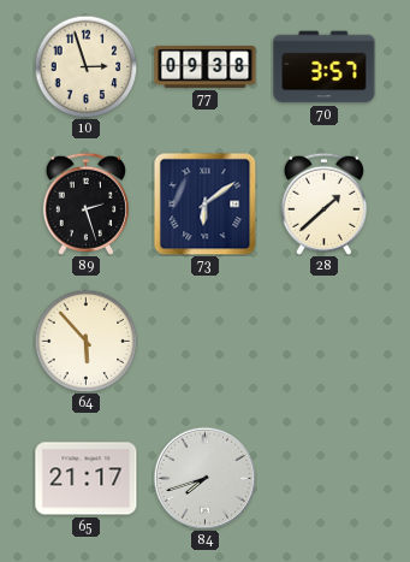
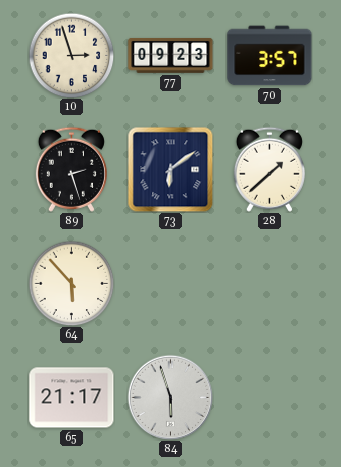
77: 09:38 -> 09:23
84: 7:42 -> 5:57
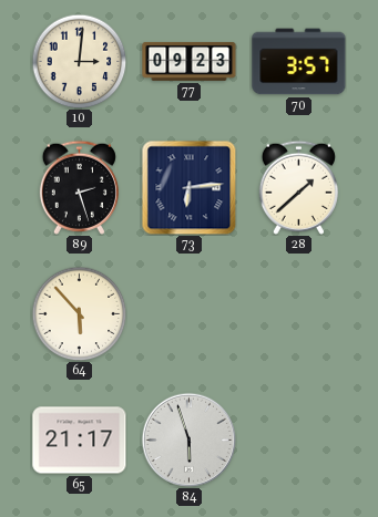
10: 2:57 -> 3:01
73: 6:09 -> 6:14
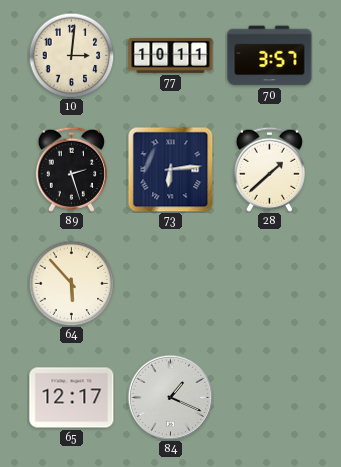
77: 09:23 -> 10:11
65: 21:17 -> 12:17
84: 5:57 -> 1:19
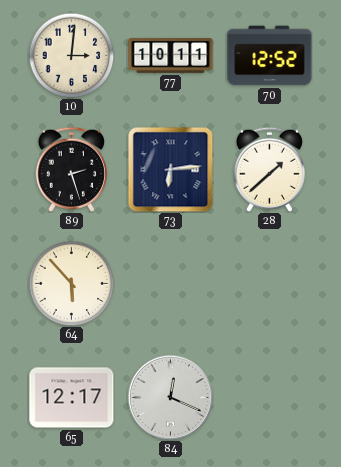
70: 3:57 -> 12:52
84: 1:19 -> 12:19
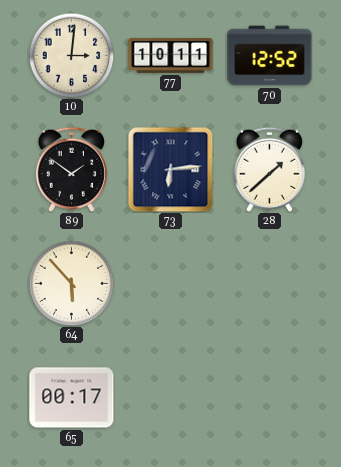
89: 2:27 -> 1:51
65: 12:17 -> 00:17
84: 12:19 -> none
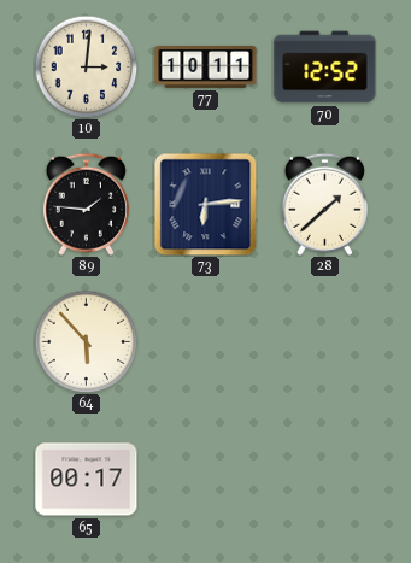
89: 1:51 -> 1:46
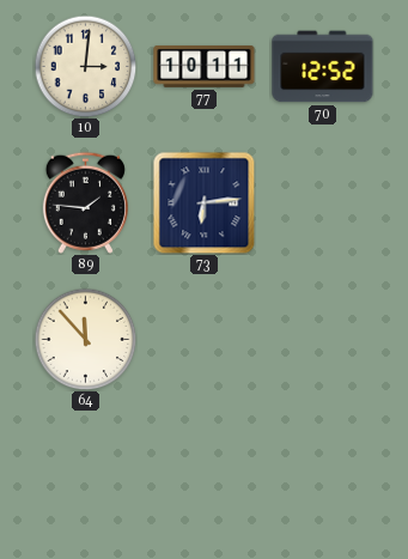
28: 1:38 -> none
64: 5:53 -> 11:53
65: 00:17 -> none
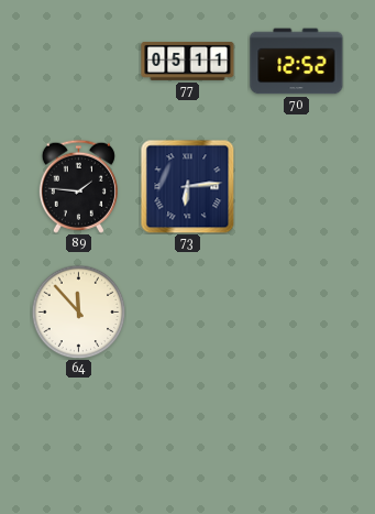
10: 3:01 -> none
77: 10:11 -> 05:11
